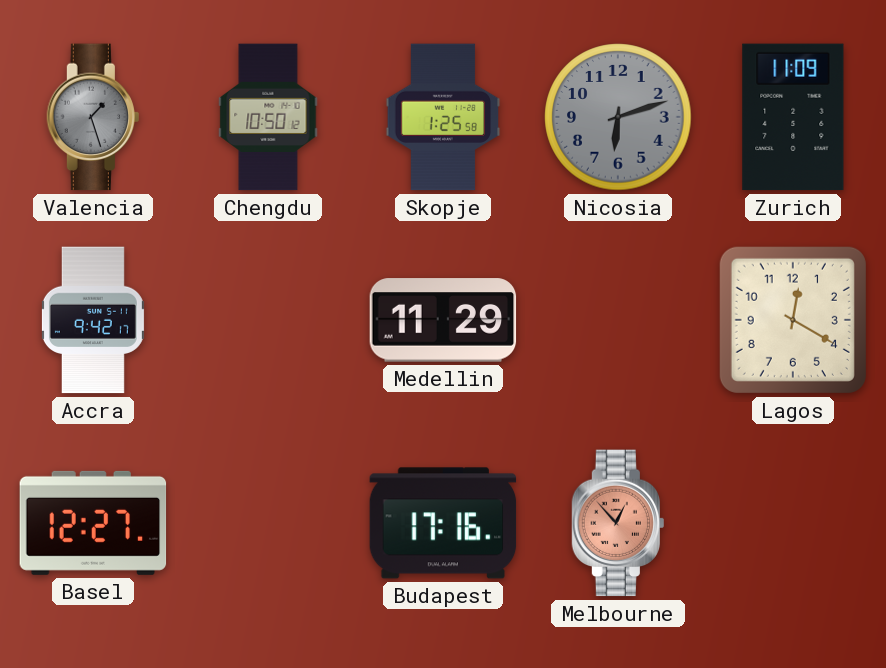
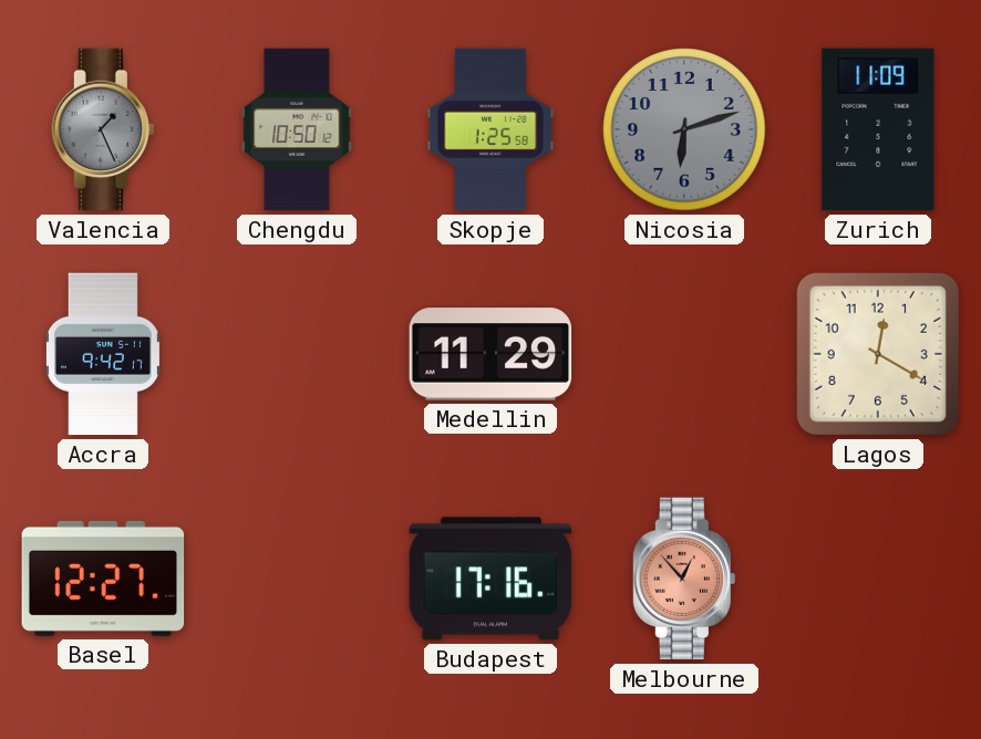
Valencia: 1:27 -> 1:26
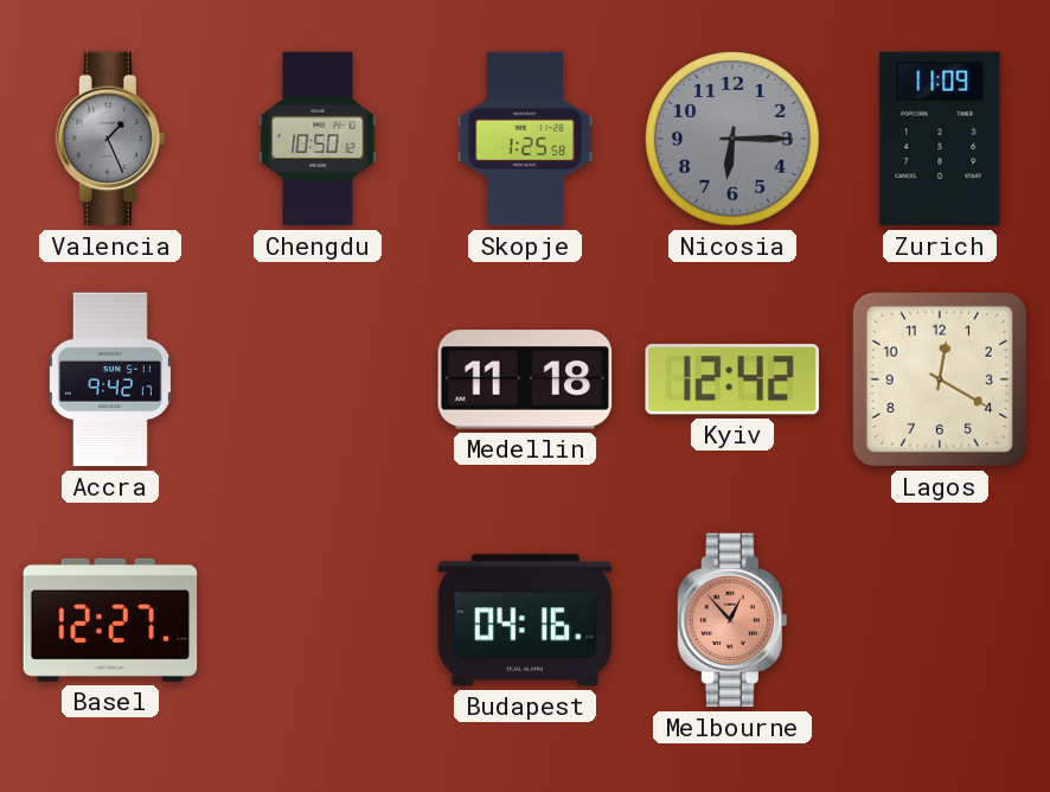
Nicosia: 6:12 -> 6:15
Medellin: 11:29 -> 11:18
Kyiv: none -> 12:42
Budapest: 17:16 -> 04:16
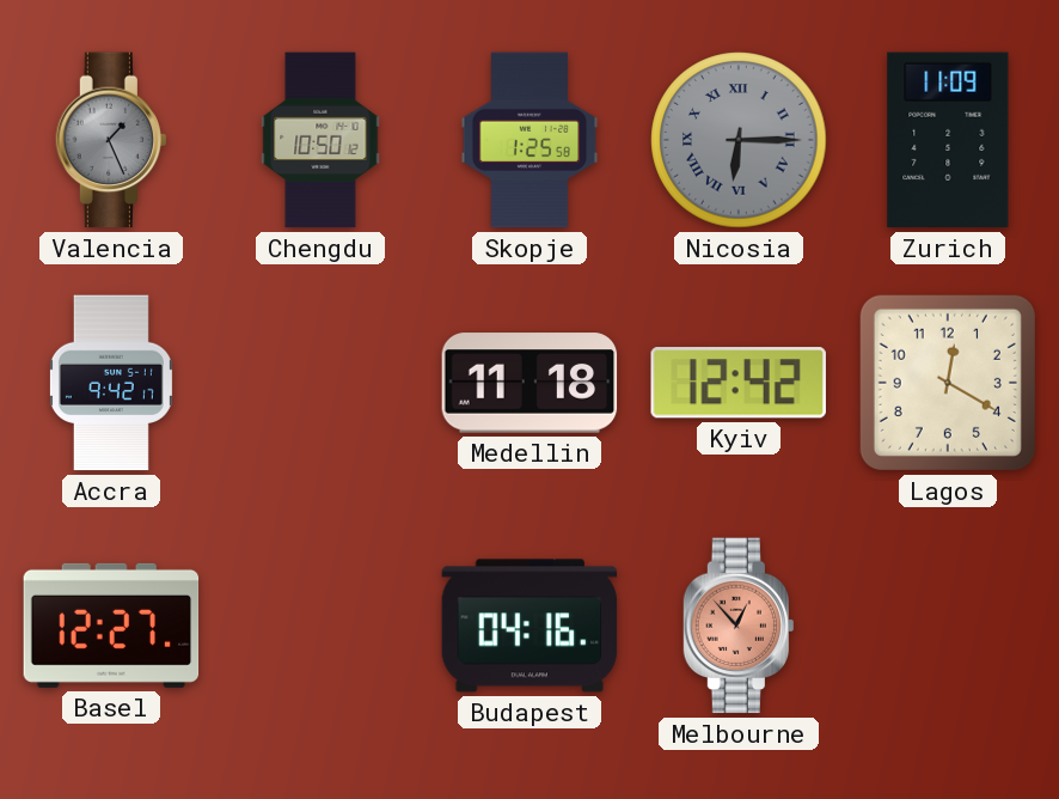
Nicosia numerals: Arabic -> Roman
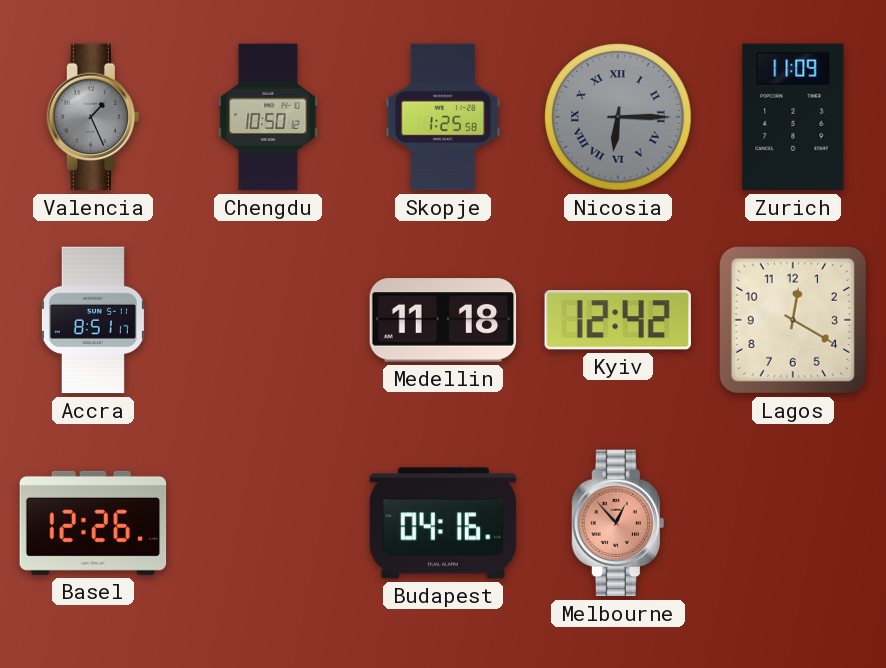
Accra: 9:42 -> 8:51
Basel: 12:27 -> 12:26
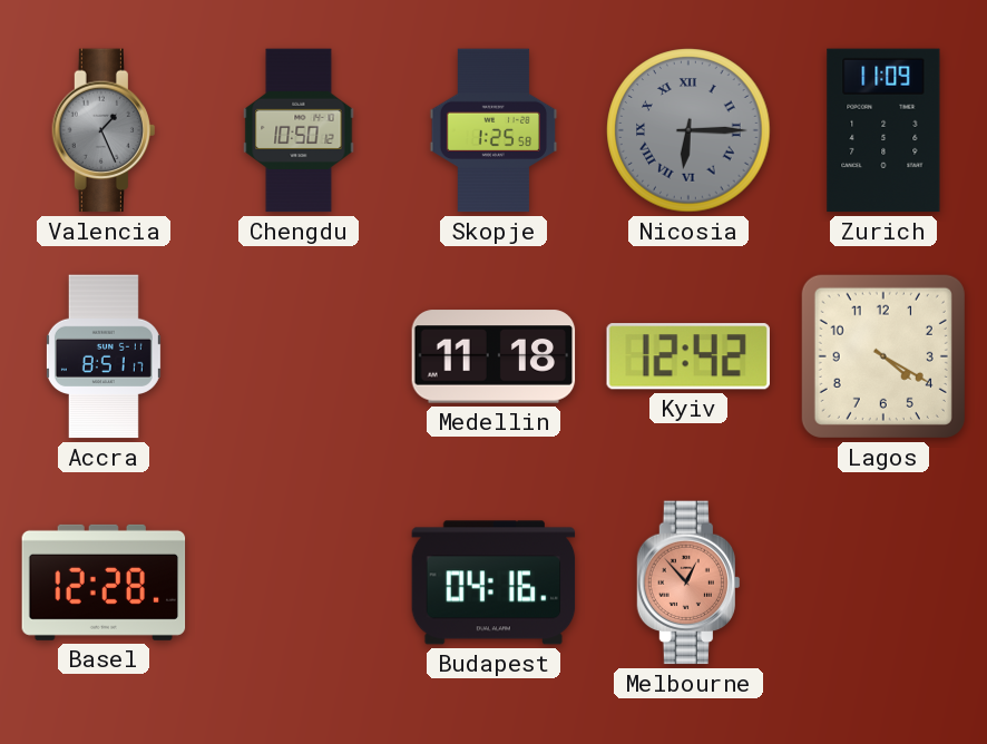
Lagos: 12:20 -> 4:20
Basel: 12:26 -> 12:28
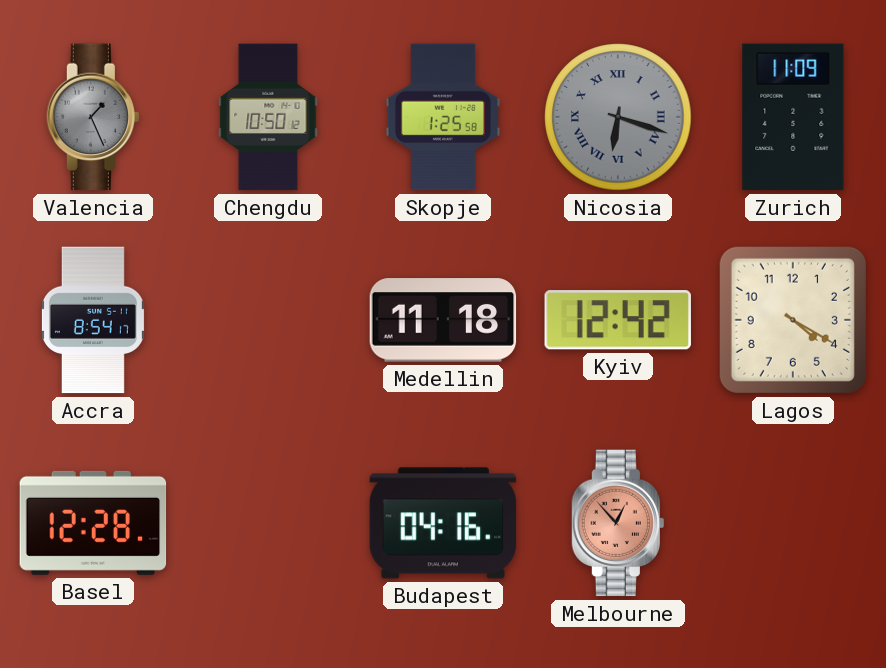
Nicosia: 6:15 -> 6:18
Accra: 8:51 -> 8:54
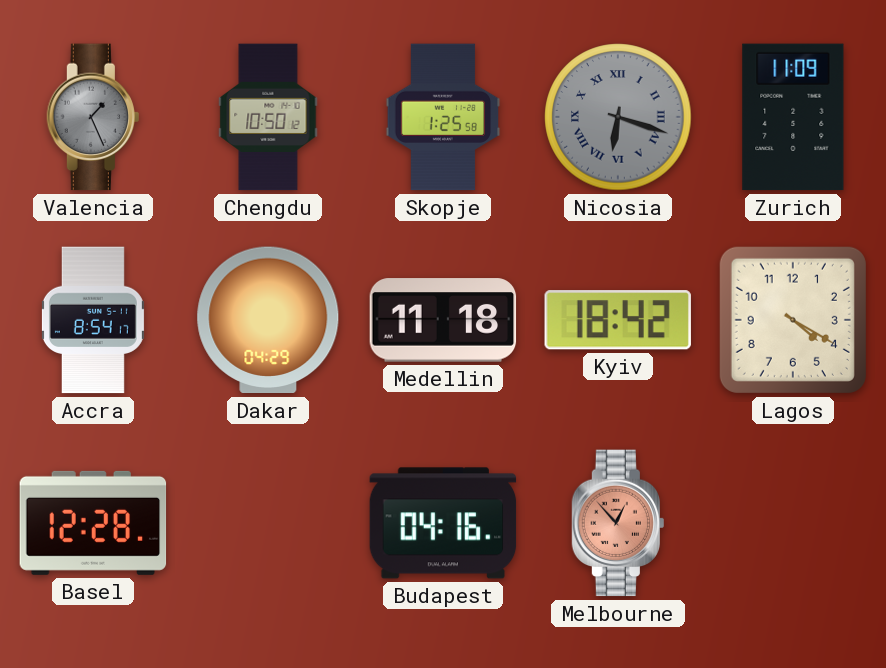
Dakar: none -> 04:29
Kyiv: 12:42 -> 18:42
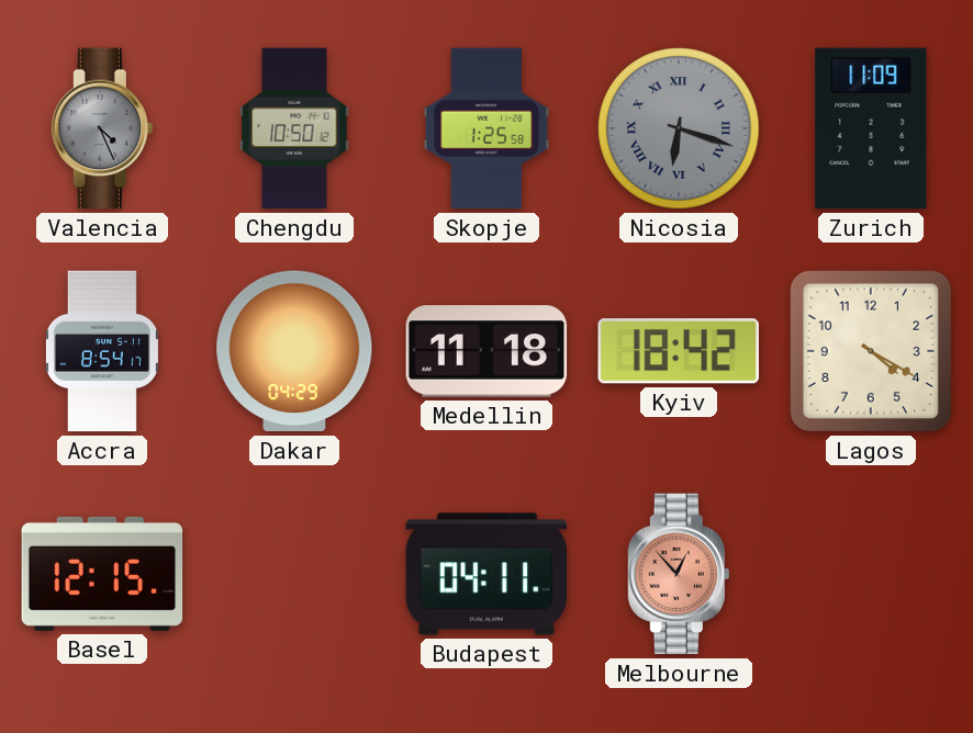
Valencia: 1:26 -> 4:26
Basel: 12:28 -> 12:15
Budapest: 04:16 -> 04:11
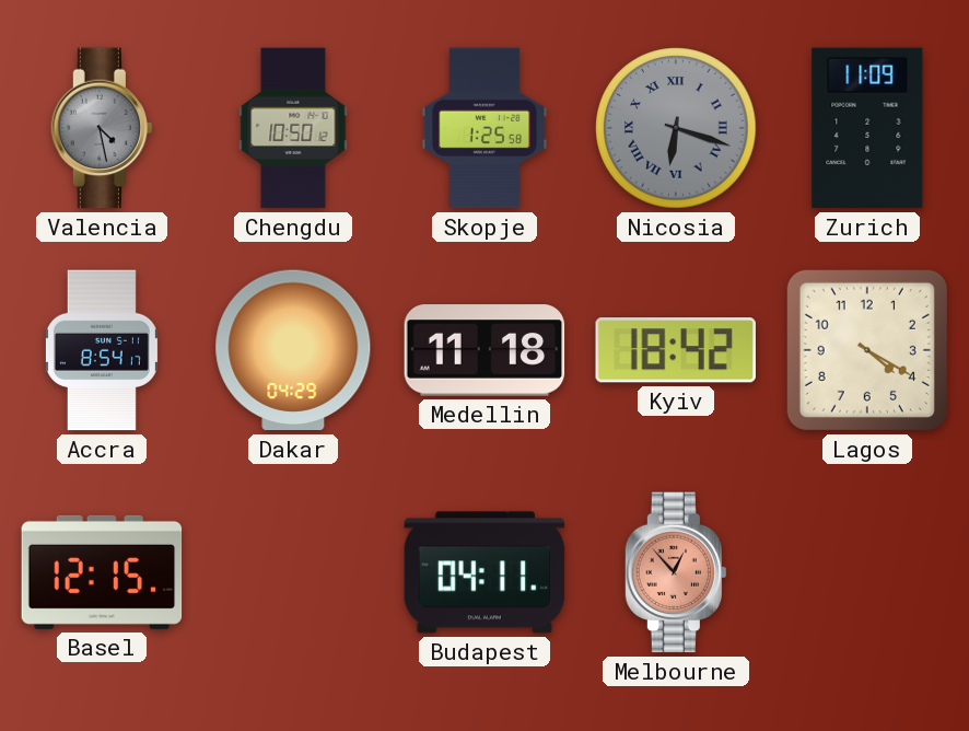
Valencia: 4:26 -> 4:28
